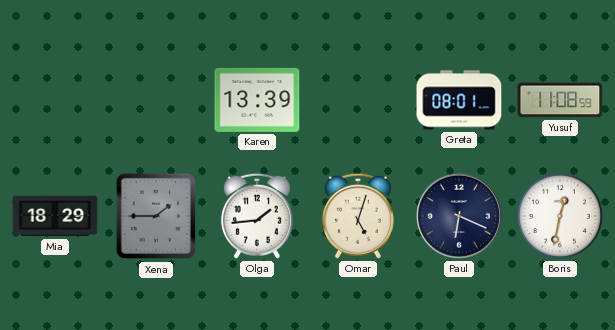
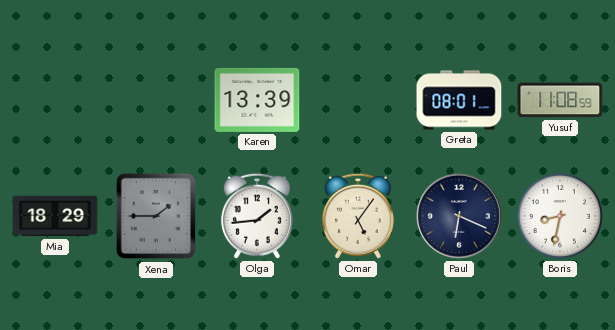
Omar: 5:03 -> 5:06
Boris: 12:32 -> 8:32
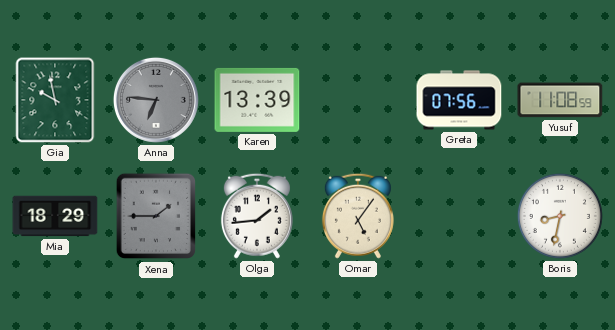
Gia: none -> 9:58
Anna: none -> 6:46
Greta: 08:01 -> 07:56
Paul: 6:19 -> none
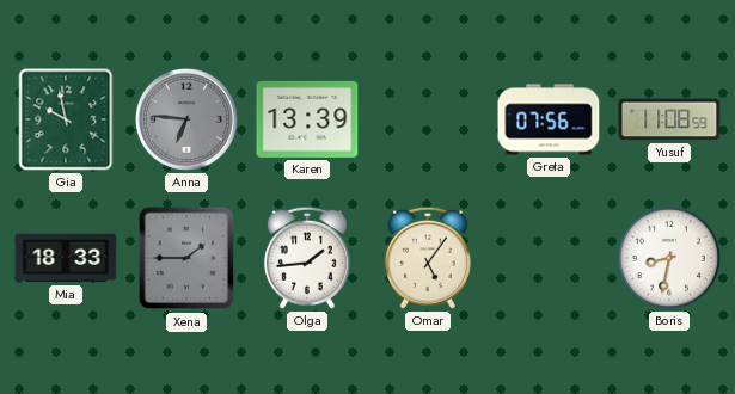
Mia: 18:29 -> 18:33
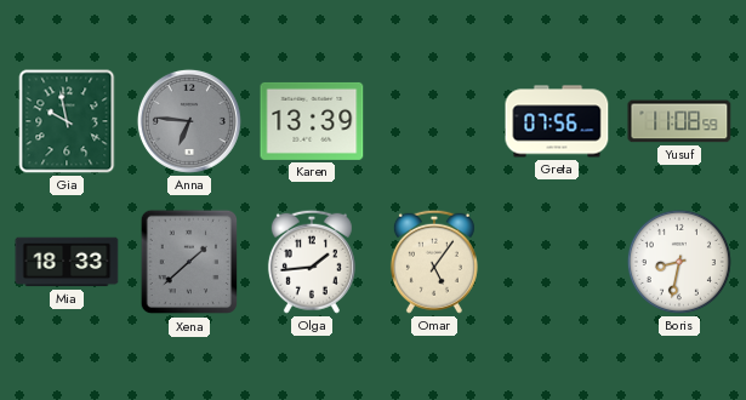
Xena: 1:45 -> 1:38
